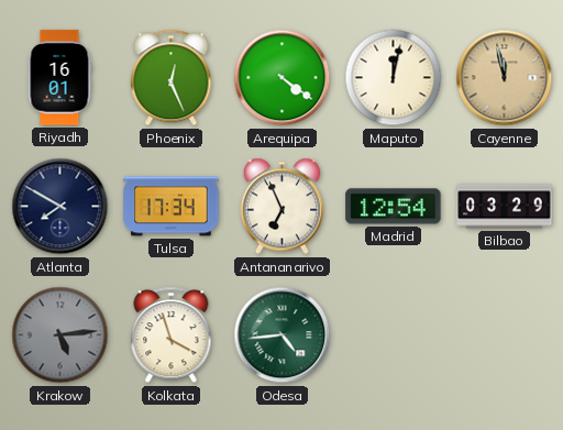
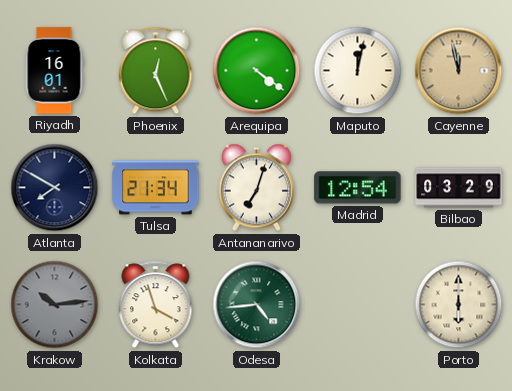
Tulsa: 17:34 -> 21:34
Antananarivo: 6:56 -> 7:03
Krakow: 5:14 -> 10:14
Porto: none -> 6:00
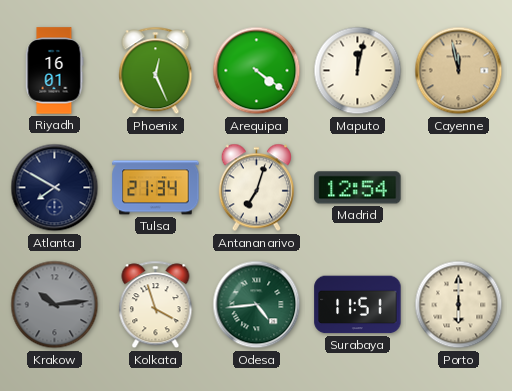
Bilbao: 03:29 -> none
Surabaya: none -> 11:51
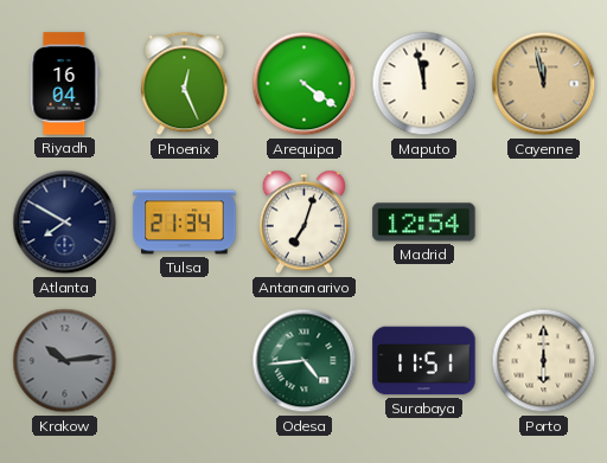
Riyadh: 16:01 -> 16:04
Maputo: 12:02 -> 11:58
Kolkata: 3:57 -> none
